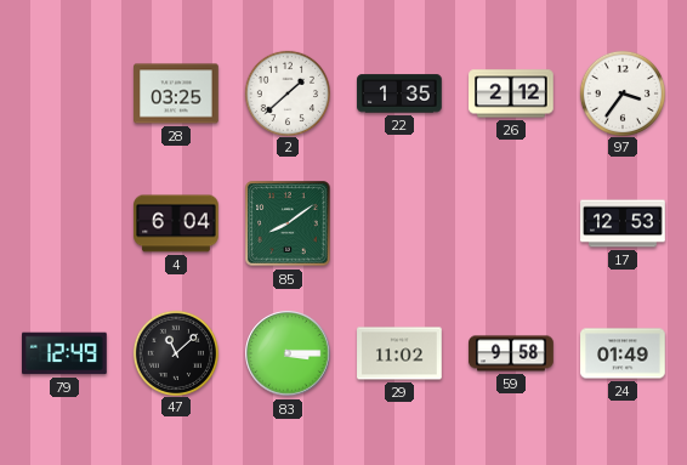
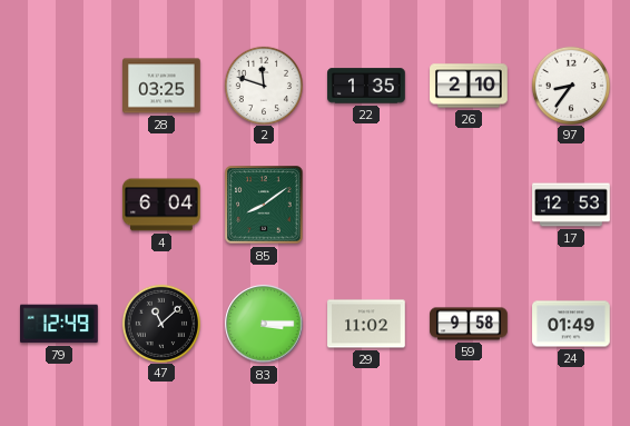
2: 1:38 -> 11:48
26: 2:12 -> 2:10
97: 3:36 -> 8:36
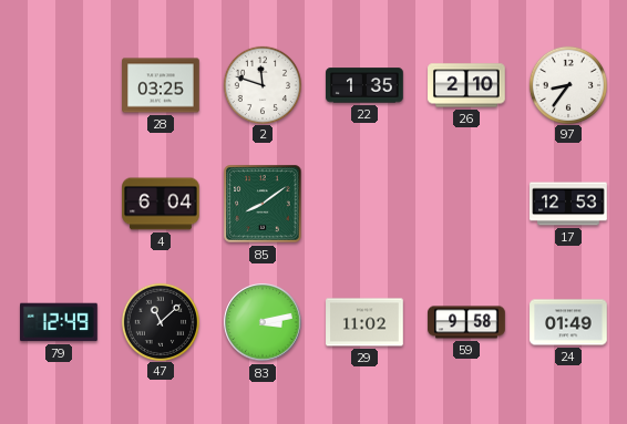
83: 3:15 -> 3:13
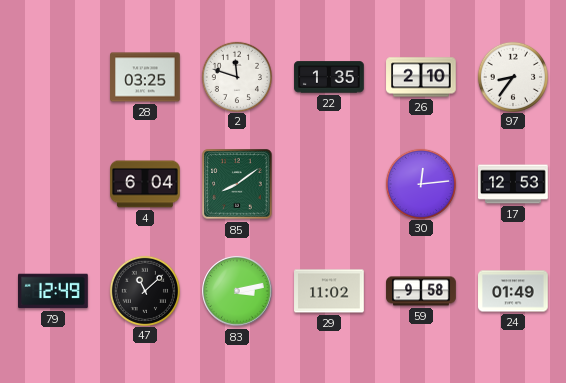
30: none -> 12:14
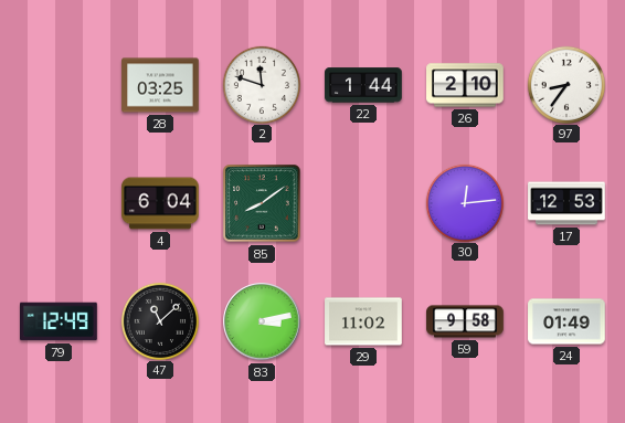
22: 1:35 -> 1:44
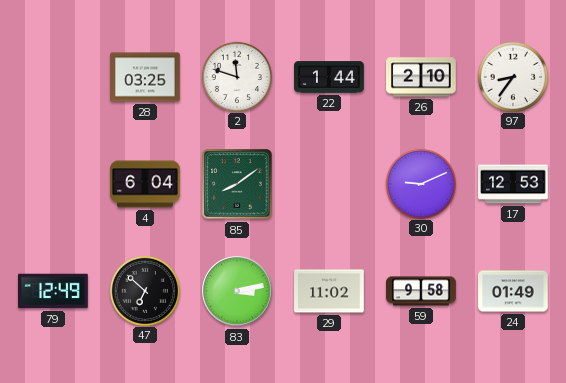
30: 12:14 -> 9:11
47: 11:08 -> 6:52
